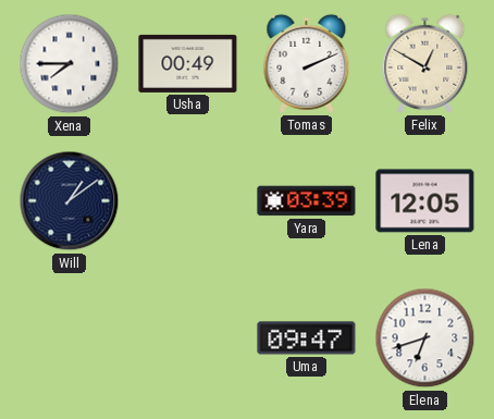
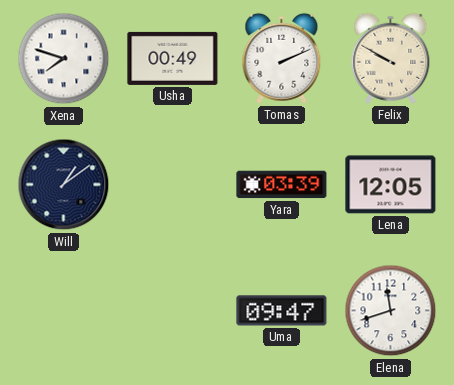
Xena: 7:45 -> 7:48
Felix: 12:50 -> 9:50
Elena: 6:42 -> 11:42
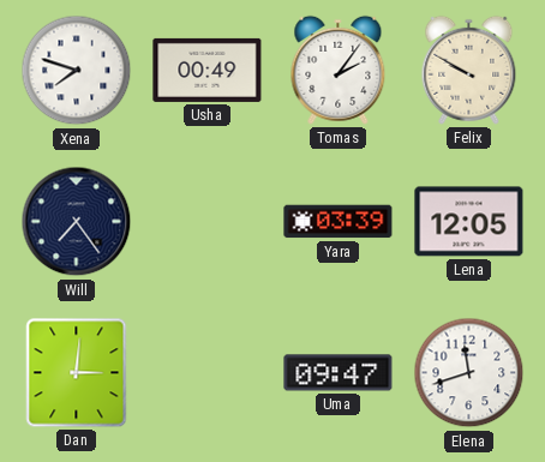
Tomas: 2:11 -> 2:06
Will: 1:09 -> 7:24
Dan: none -> 3:01
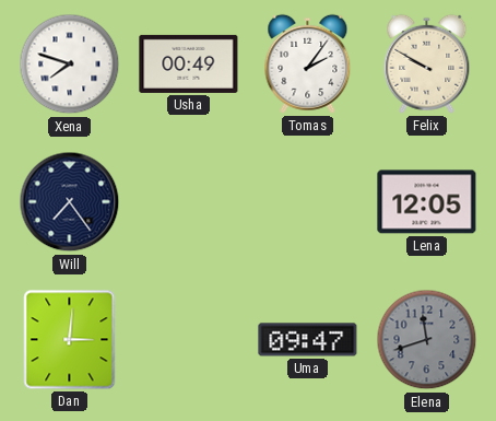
Yara: 03:39 -> none
Elena dial: white -> grey
